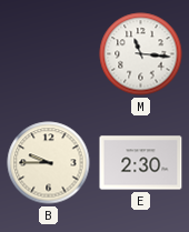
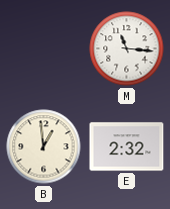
B: 9:45 -> 12:59
E: 2:30 -> 2:32
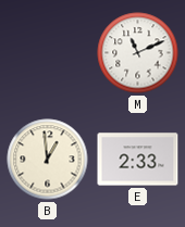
M: 11:16 -> 11:11
E: 2:32 -> 2:33
